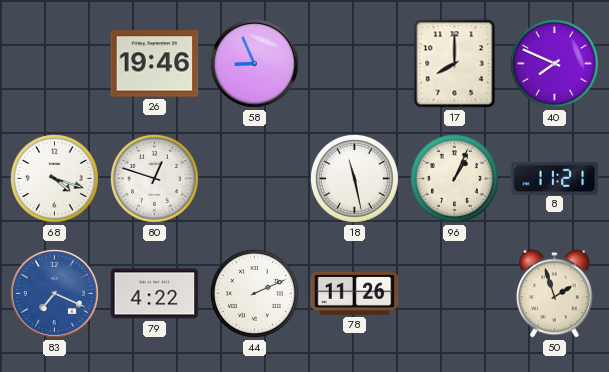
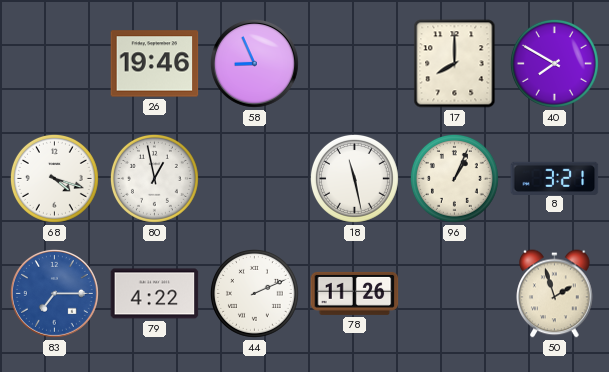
40: 7:49 -> 7:50
80: 12:48 -> 12:58
8: 11:21 -> 3:21
83: 7:19 -> 7:15
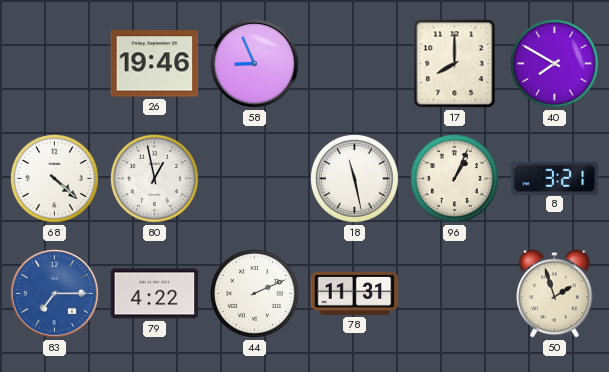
68: 4:18 -> 4:22
78: 11:26 -> 11:31
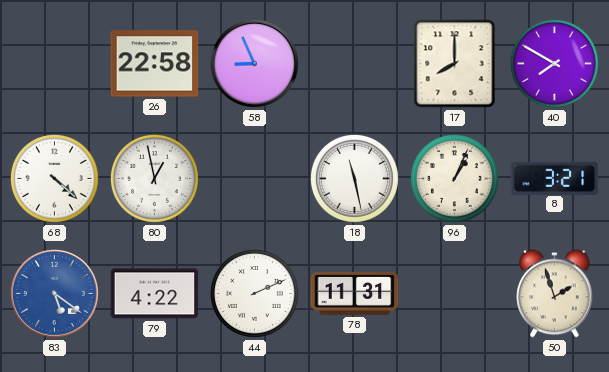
26: 19:46 -> 22:58
83: 7:15 -> 5:21
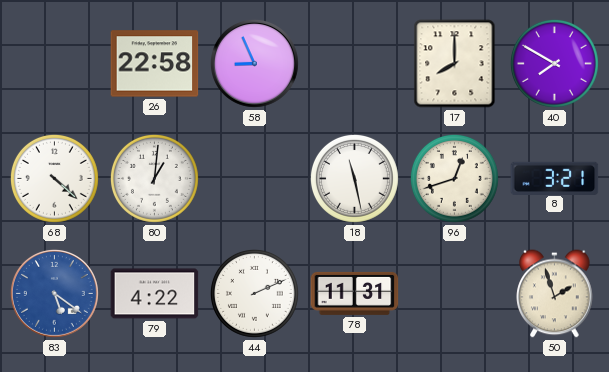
80: 12:58 -> 1:01
96: 1:04 -> 12:42
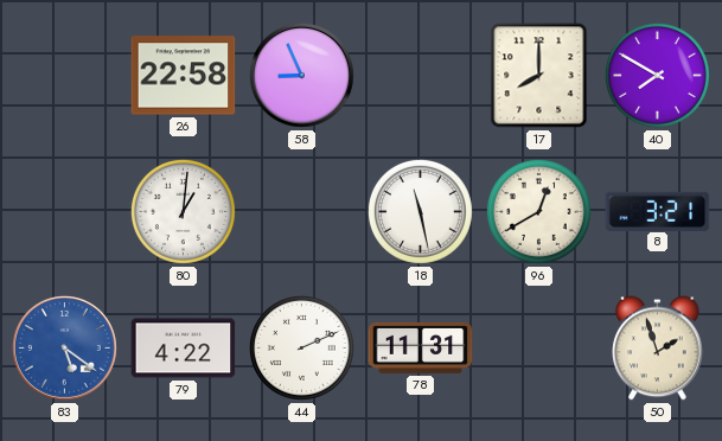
68: 4:22 -> none
96: 12:42 -> 12:40
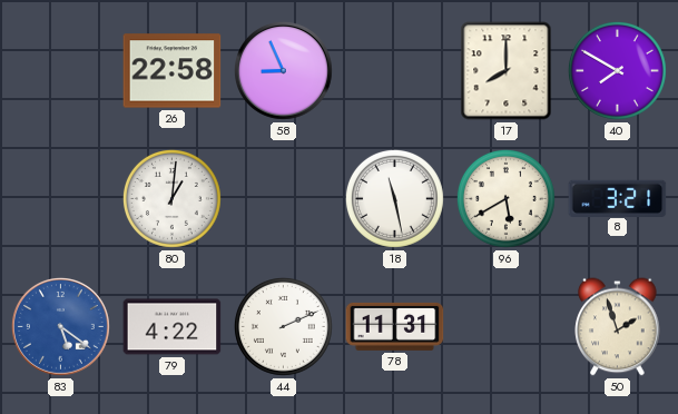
96: 12:40 -> 5:40
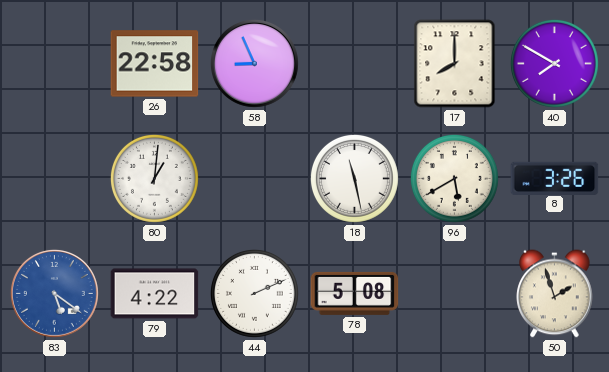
8: 3:21 -> 3:26
78: 11:31 -> 5:08
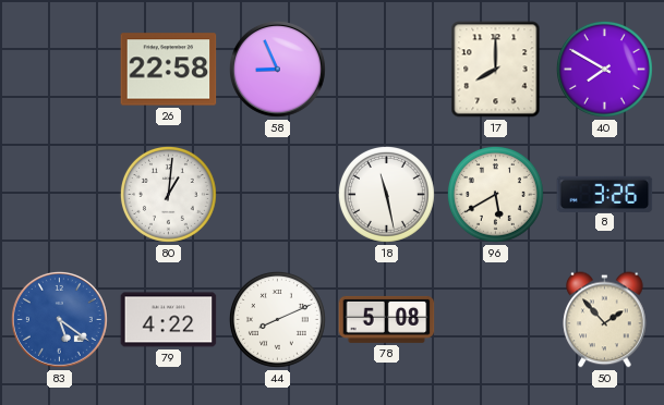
44: 2:11 -> 8:11
50: 1:57 -> 1:53
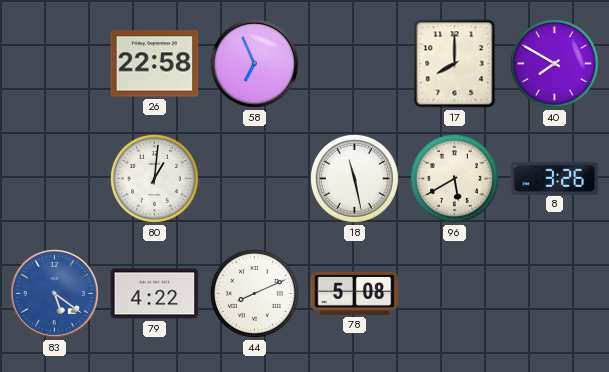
58: 8:56 -> 6:56
50: 1:53 -> none
